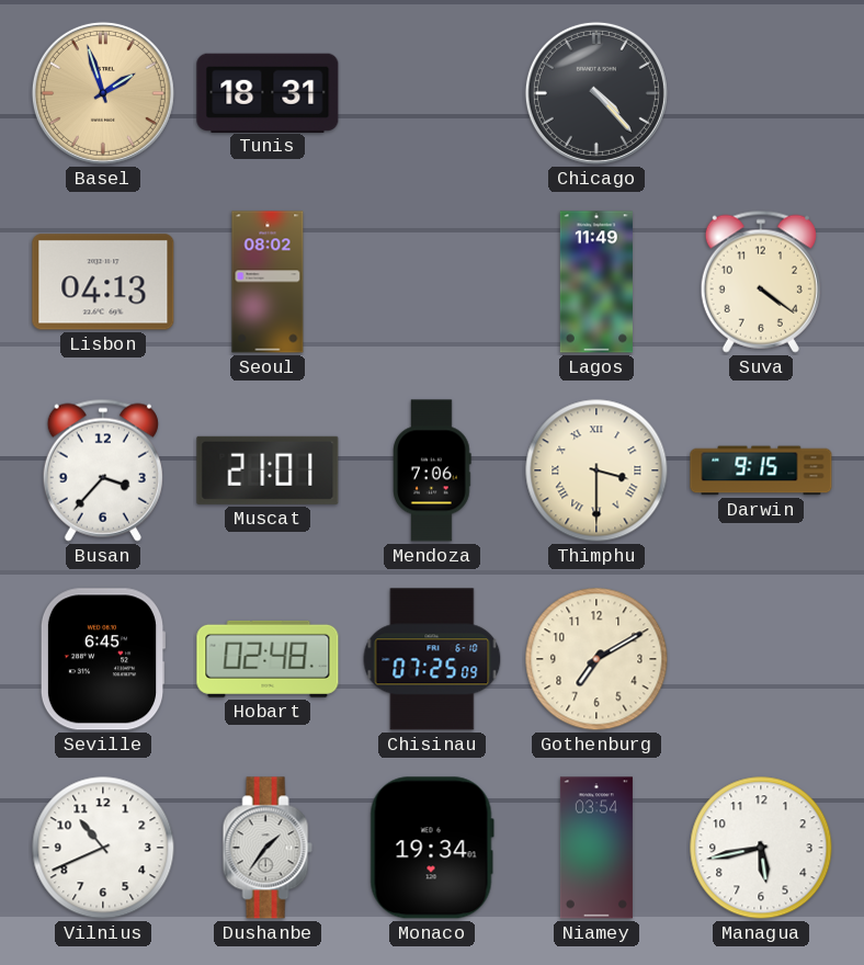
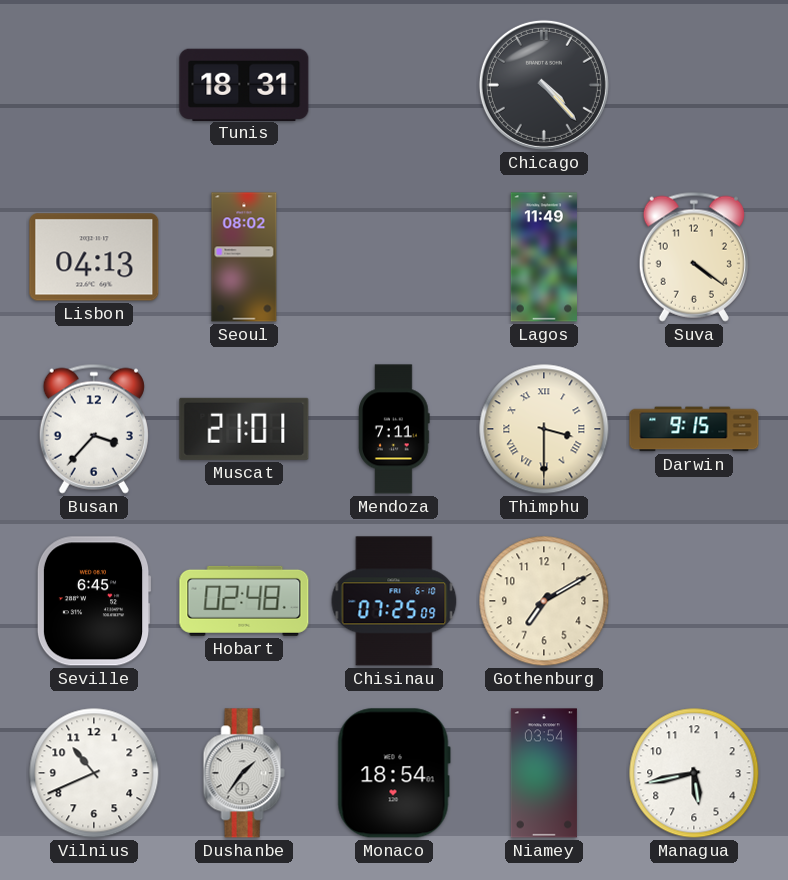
Basel: 1:57 -> none
Mendoza: 7:06 -> 7:11
Monaco: 19:34 -> 18:54
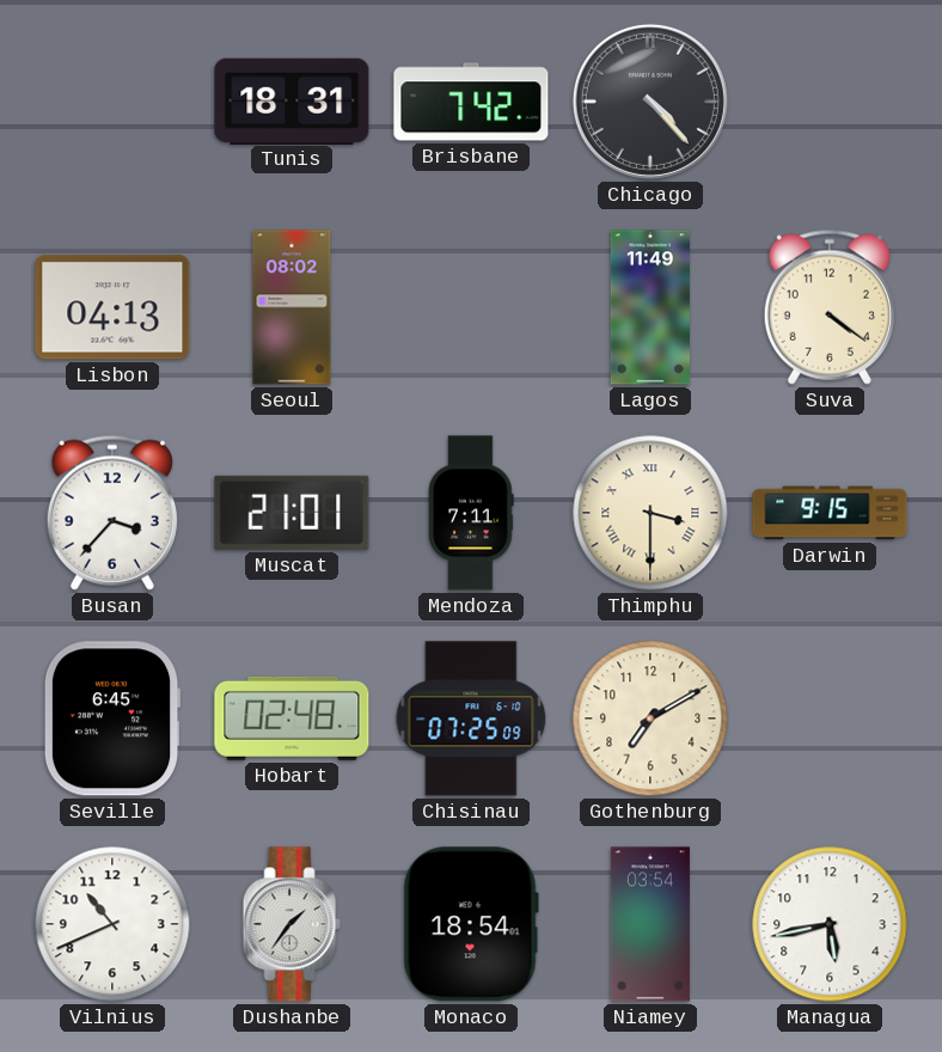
Brisbane: none -> 7:42
